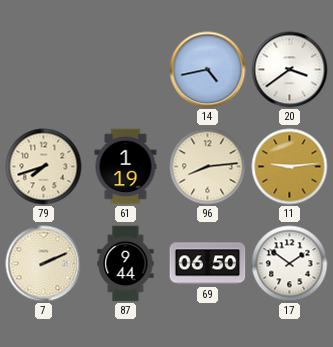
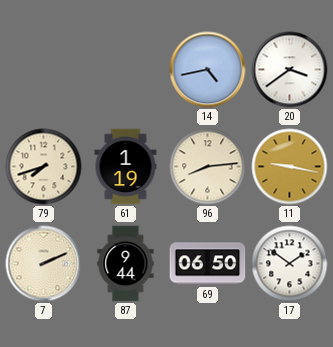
11: 9:14 -> 9:17
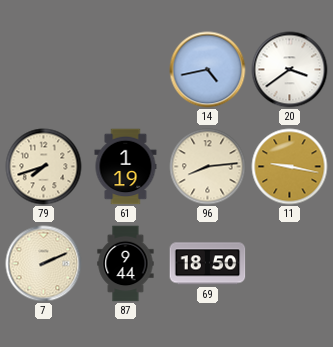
69: 06:50 -> 18:50
17: 1:51 -> none
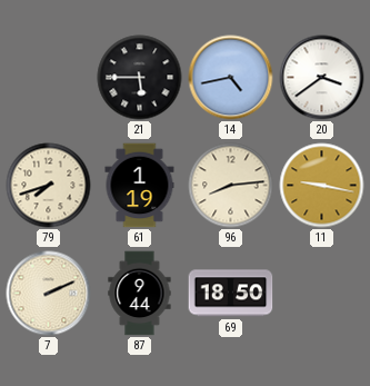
21: none -> 5:45
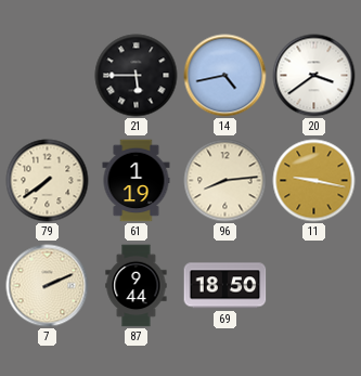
79: 7:42 -> 7:39
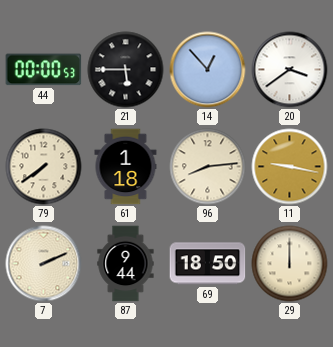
44: none -> 00:00
14: 4:43 -> 12:53
61: 1:19 -> 1:18
29: none -> 12:00
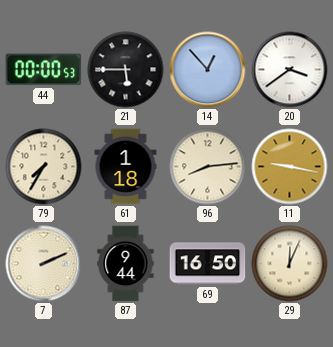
79: 7:39 -> 7:35
69: 18:50 -> 16:50
29: 12:00 -> 12:04
